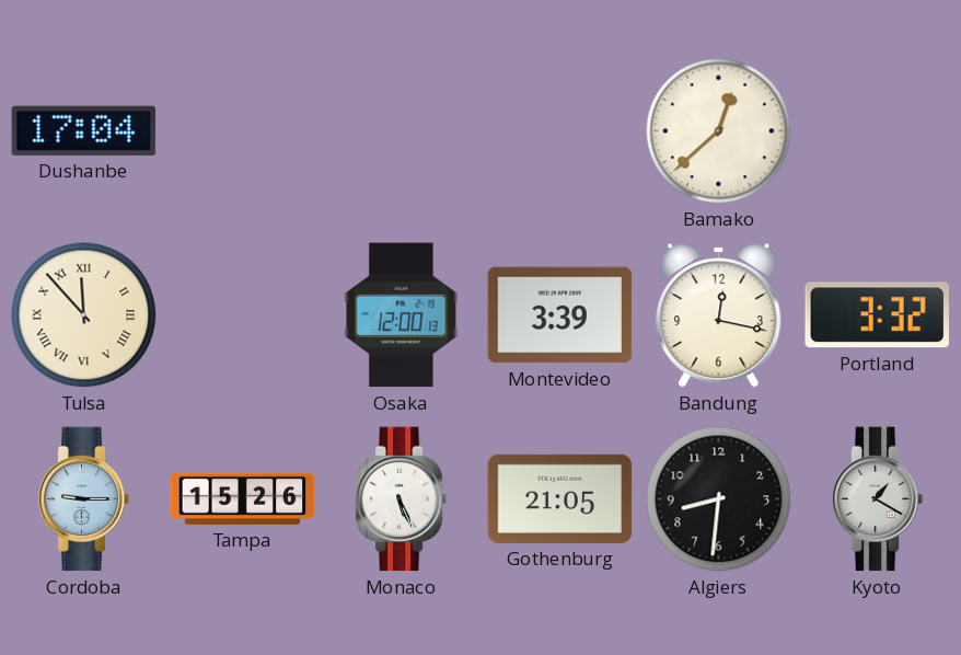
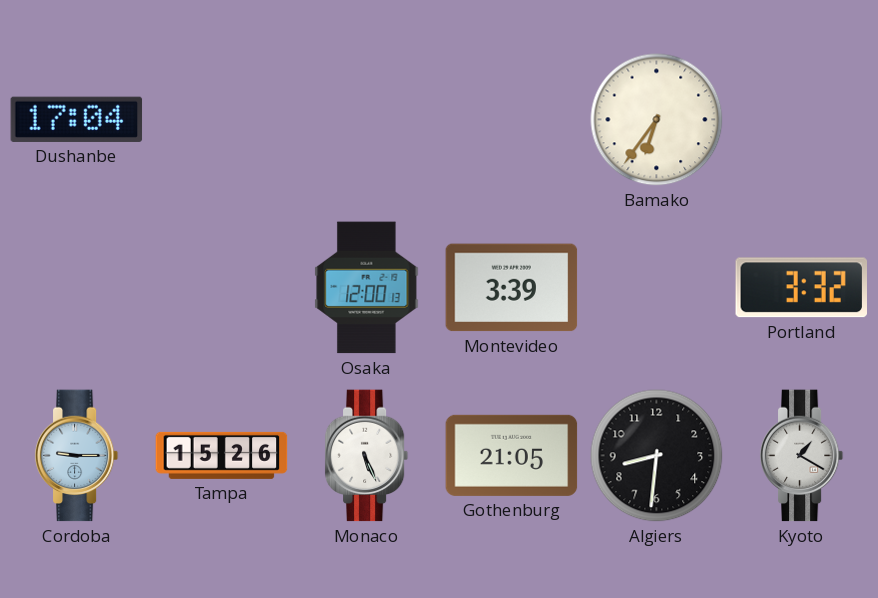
Bamako: 12:38 -> 6:36
Tulsa: 11:53 -> none
Bandung: 12:17 -> none
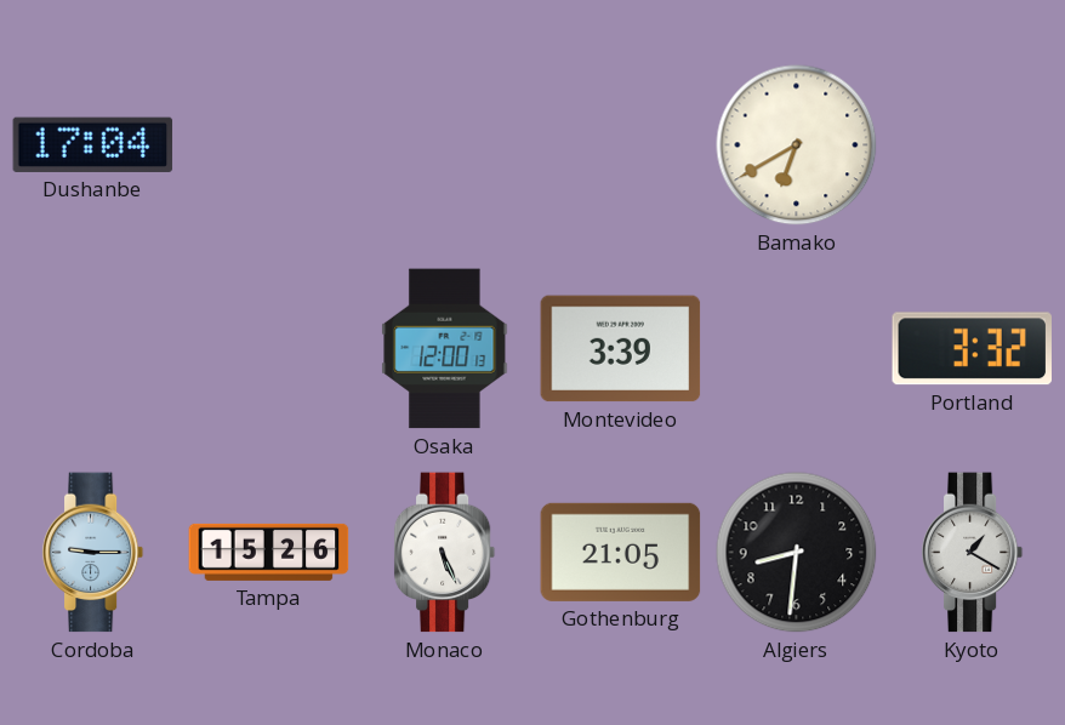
Bamako: 6:36 -> 6:40
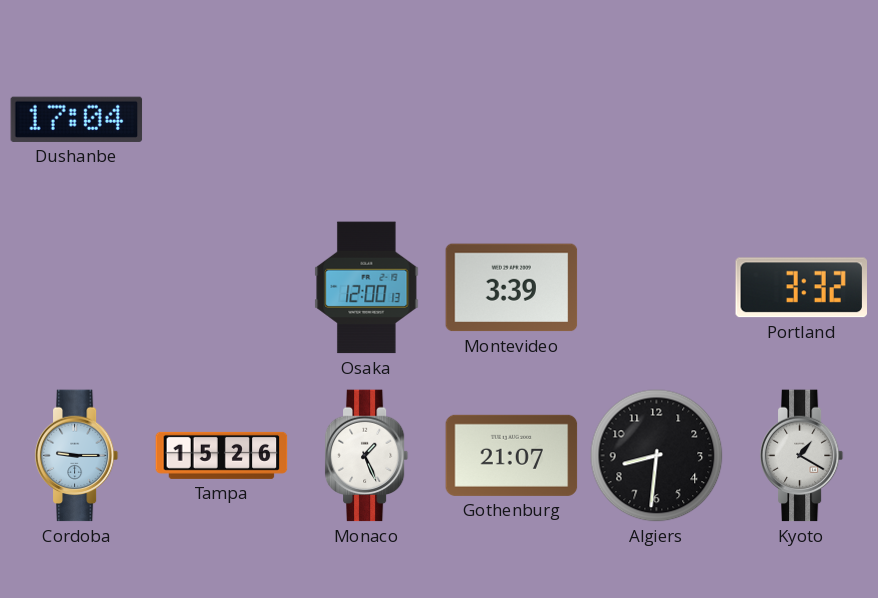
Bamako: 6:40 -> none
Monaco: 5:26 -> 1:26
Gothenburg: 21:05 -> 21:07
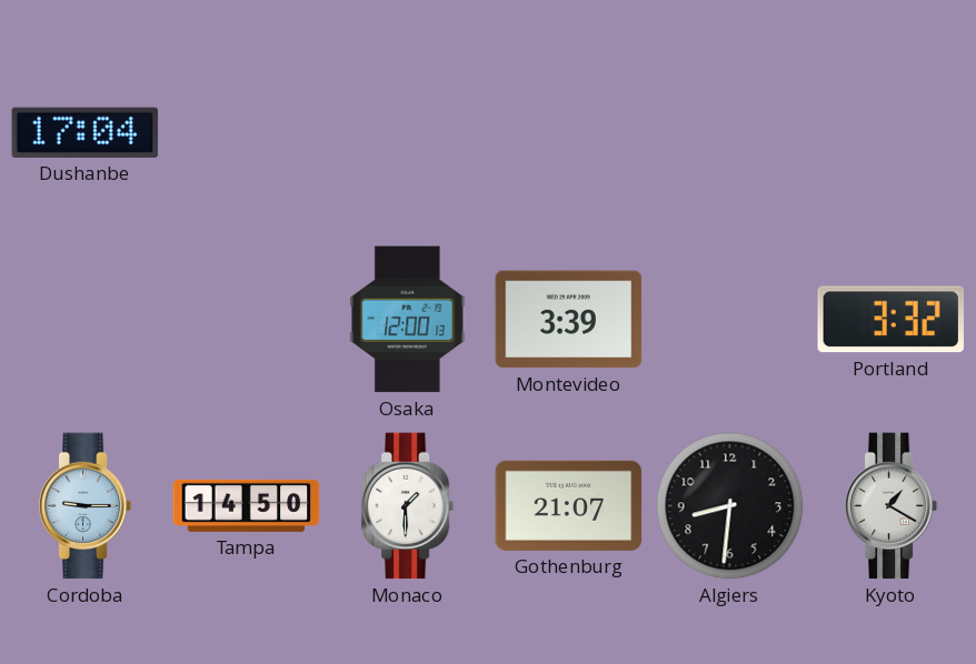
Tampa: 15:26 -> 14:50
Monaco: 1:26 -> 1:30
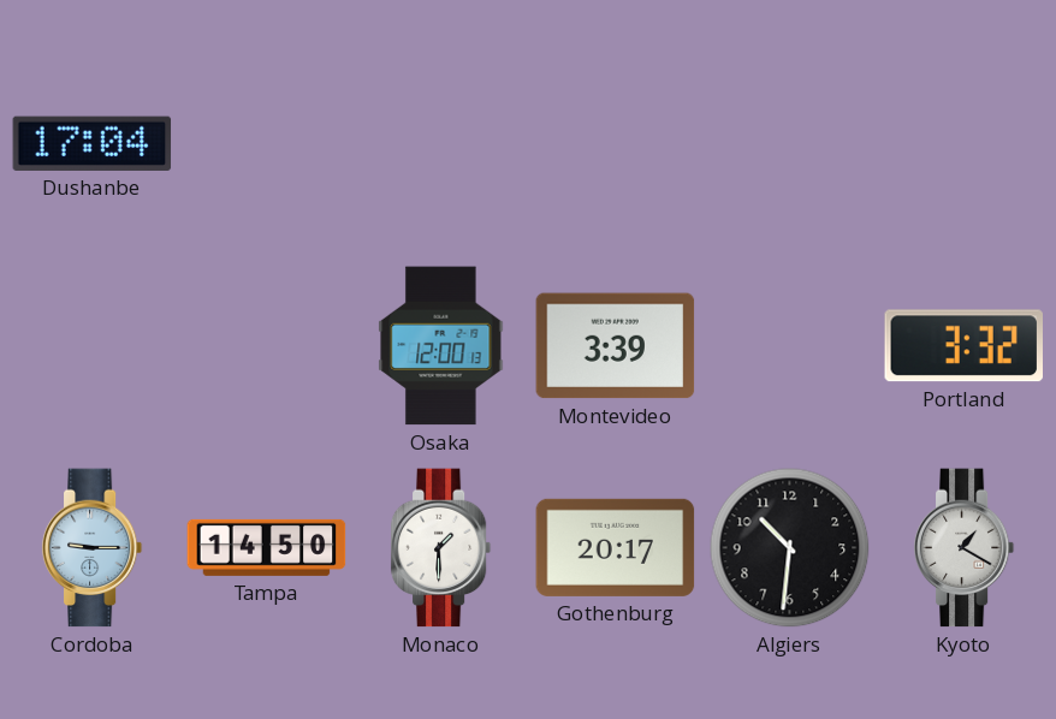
Gothenburg: 21:07 -> 20:17
Algiers: 8:31 -> 10:31
